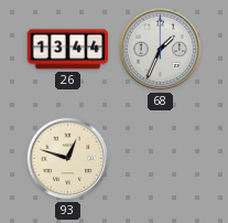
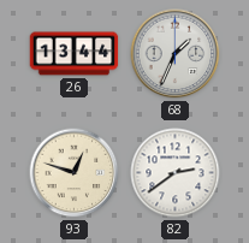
82: none -> 2:39
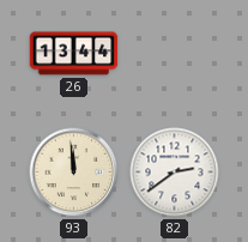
68: 1:34 -> none
93: 12:48 -> 11:59
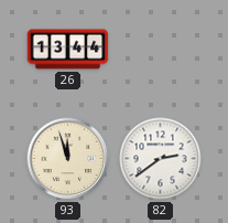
93: 11:59 -> 11:57
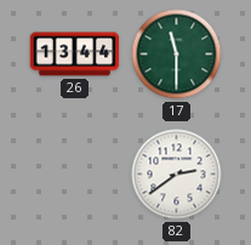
17: none -> 11:30
93: 11:57 -> none
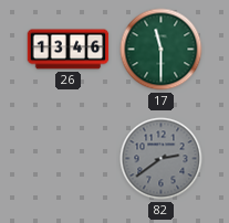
26: 13:44 -> 13:46
82 dial: white -> grey
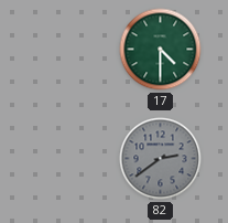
26: 13:46 -> none
17: 11:30 -> 4:30
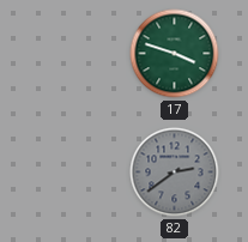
17: 4:30 -> 3:48
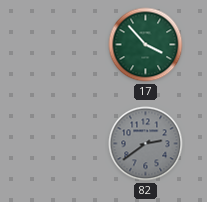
17: 3:48 -> 3:53
